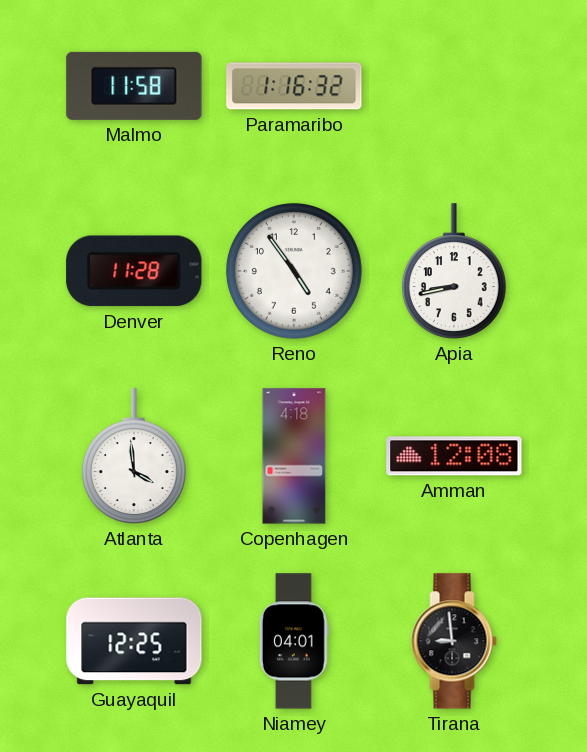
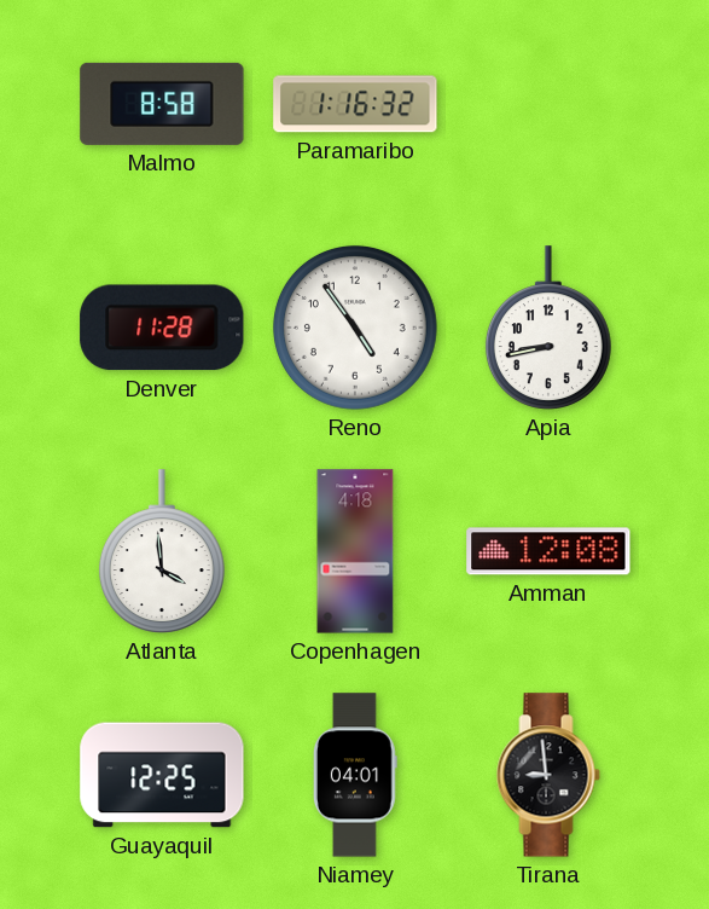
Malmo: 11:58 -> 8:58
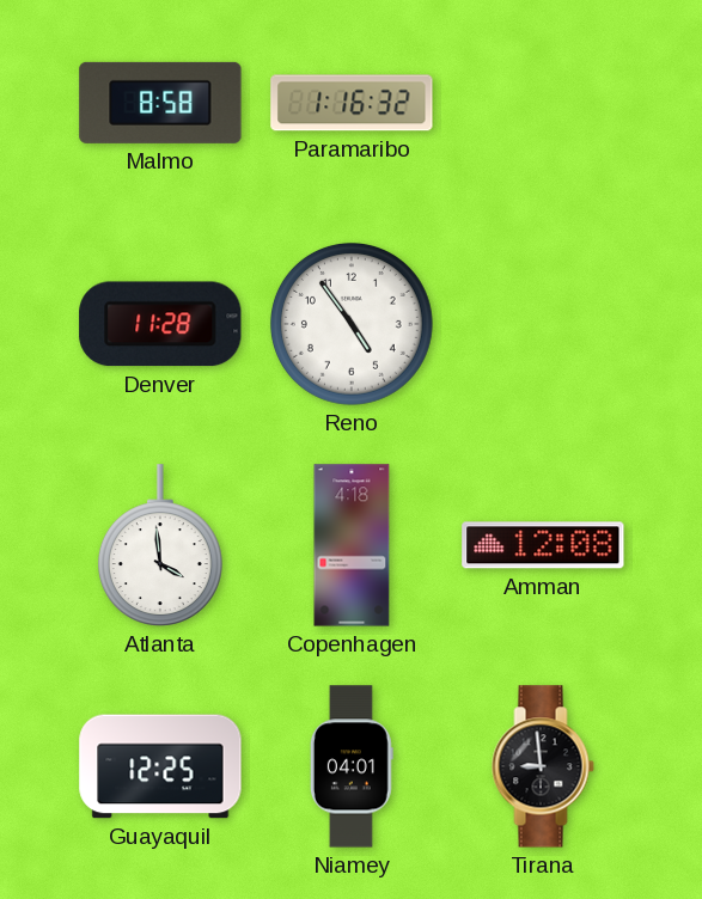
Apia: 8:43 -> none
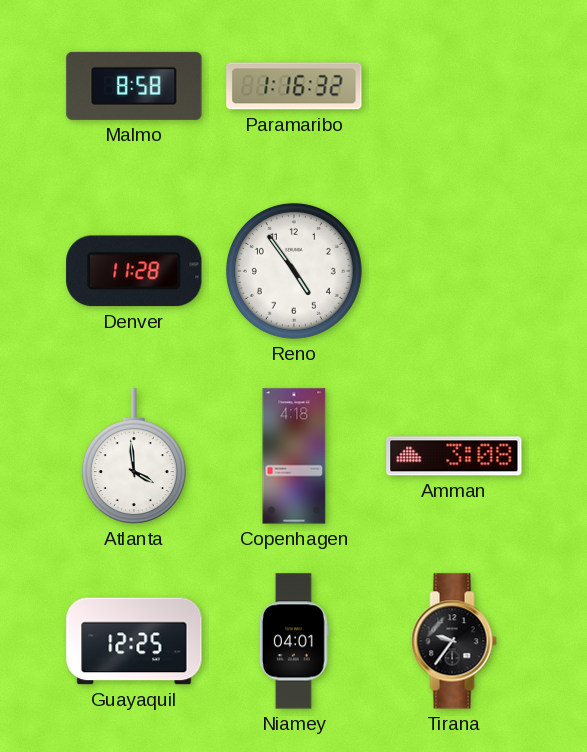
Amman: 12:08 -> 3:08
Tirana: 8:59 -> 9:36
